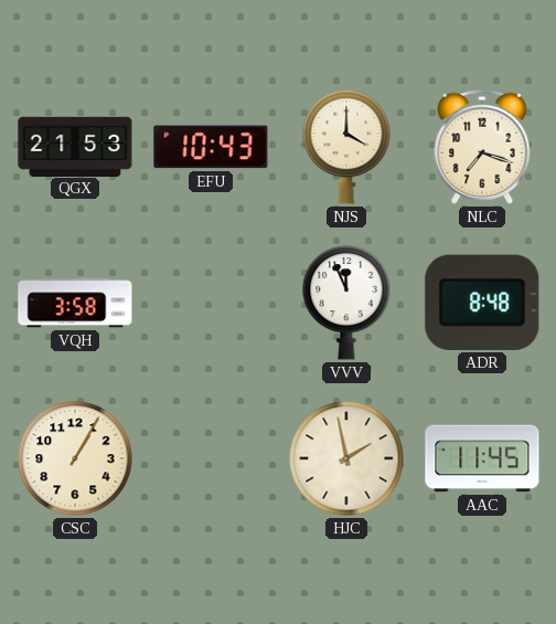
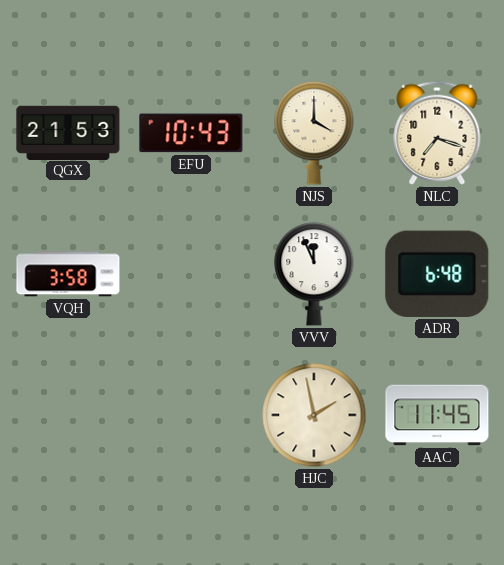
ADR: 8:48 -> 6:48
CSC: 1:05 -> none
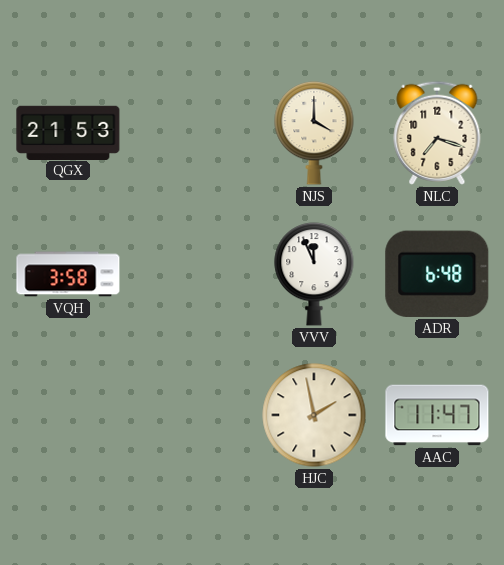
EFU: 10:43 -> none
AAC: 11:45 -> 11:47
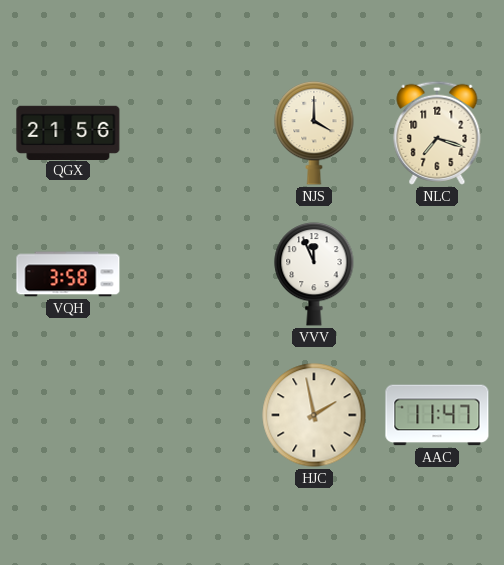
QGX: 21:53 -> 21:56
ADR: 6:48 -> none
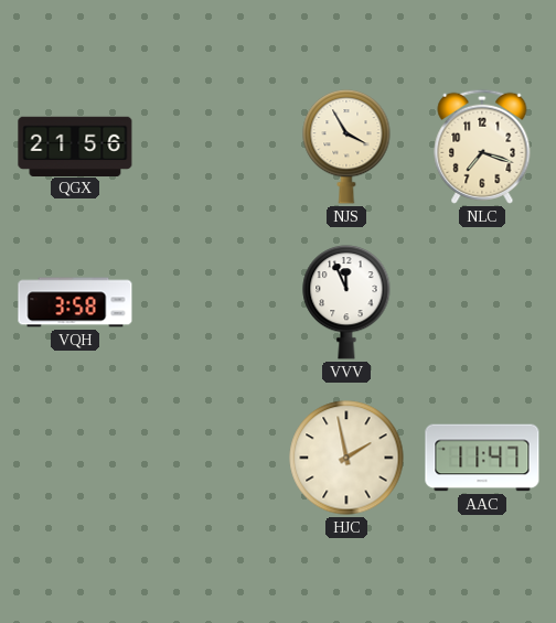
NJS: 4:00 -> 3:55
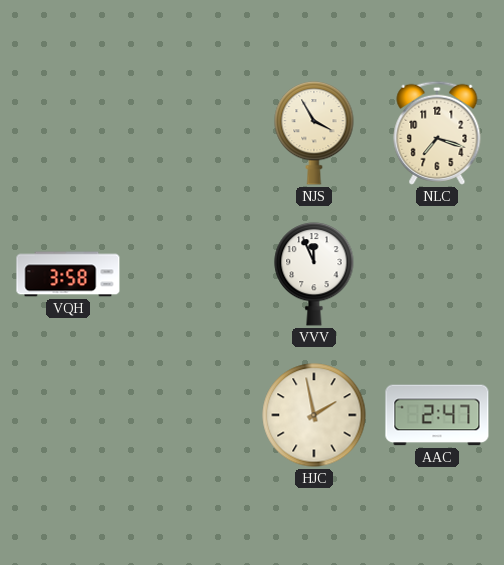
QGX: 21:56 -> none
AAC: 11:47 -> 2:47
